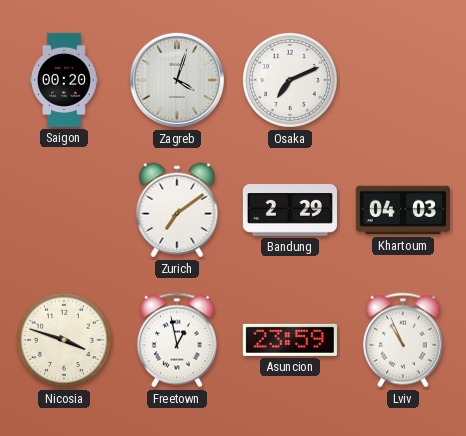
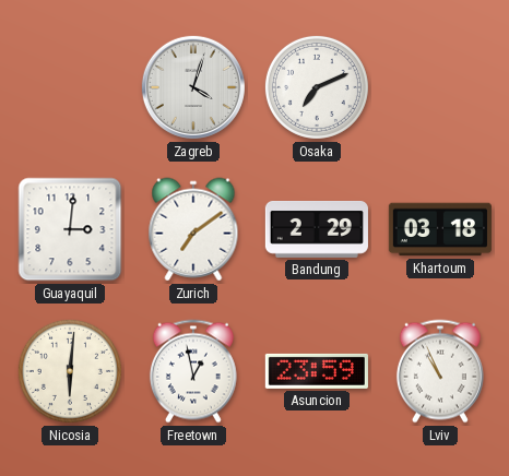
Saigon: 00:20 -> none
Guayaquil: none -> 3:01
Khartoum: 04:03 -> 03:18
Nicosia: 3:48 -> 6:01
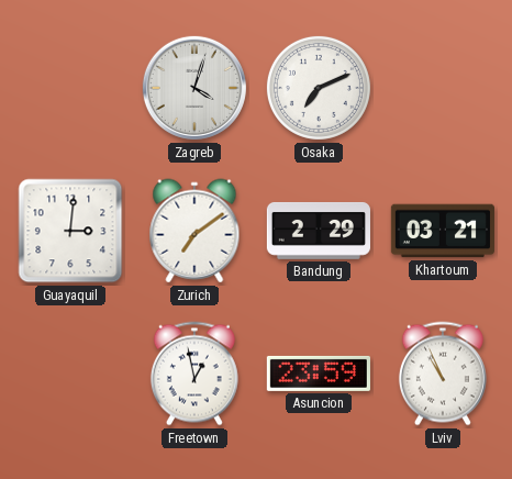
Khartoum: 03:18 -> 03:21
Nicosia: 6:01 -> none
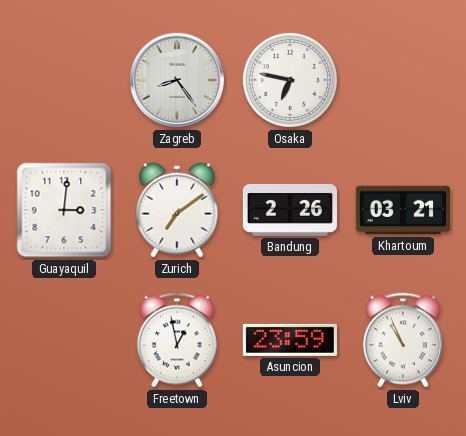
Zagreb: 4:03 -> 8:24
Osaka: 7:11 -> 6:47
Bandung: 2:29 -> 2:26
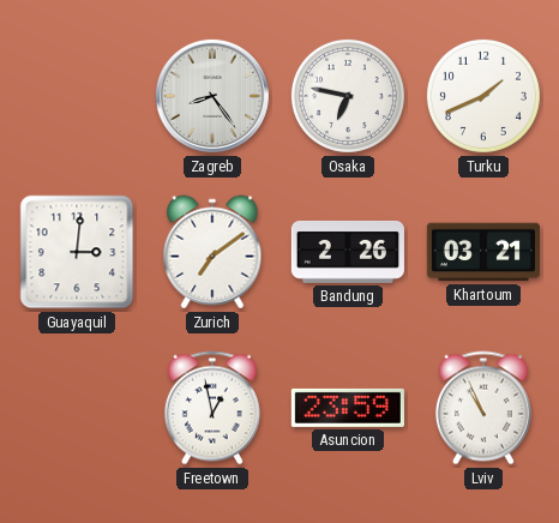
Turku: none -> 1:41
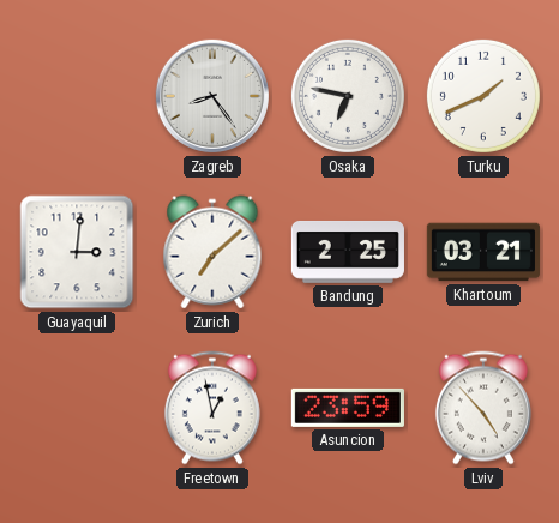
Zurich: 7:09 -> 7:08
Bandung: 2:26 -> 2:25
Lviv: 10:56 -> 4:53
